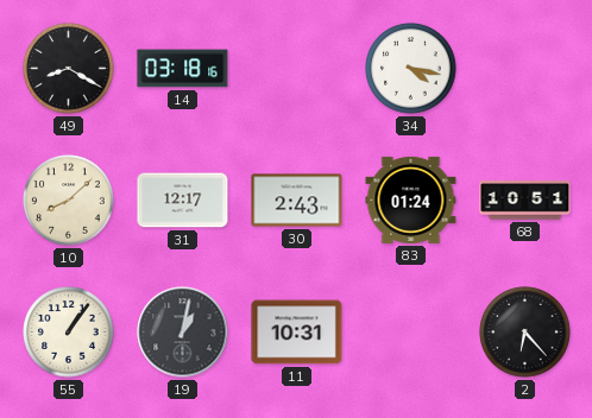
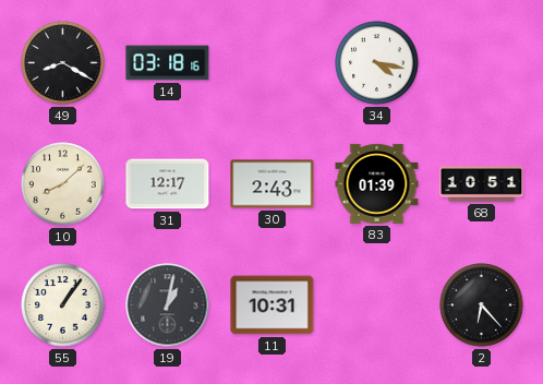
83: 01:24 -> 01:39
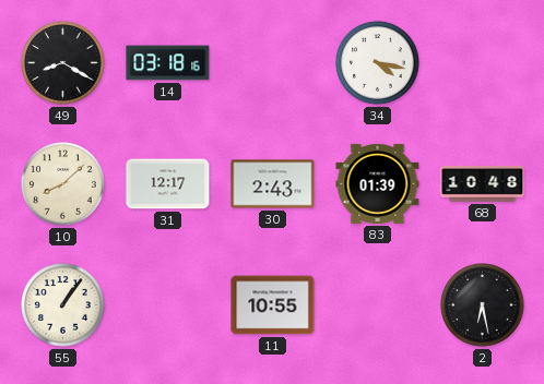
68: 10:51 -> 10:48
19: 1:02 -> none
11: 10:31 -> 10:55
2: 6:23 -> 6:28
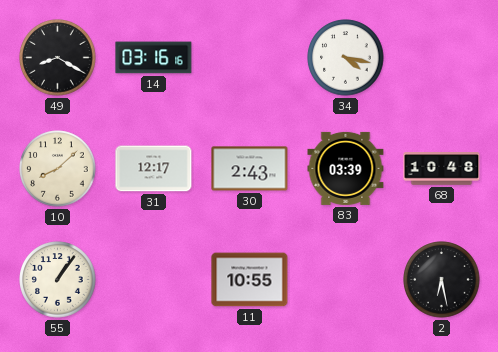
14: 03:18 -> 03:16
83: 01:39 -> 03:39
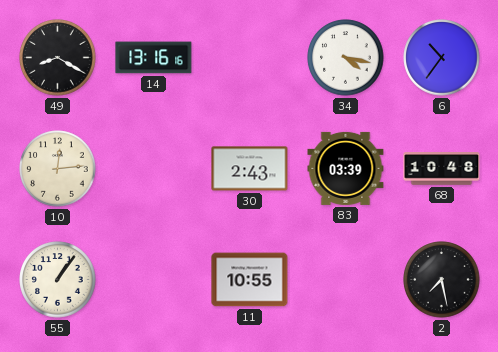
14: 03:16 -> 13:16
6: none -> 10:36
10: 8:08 -> 12:14
31: 12:17 -> none
2: 6:28 -> 7:28
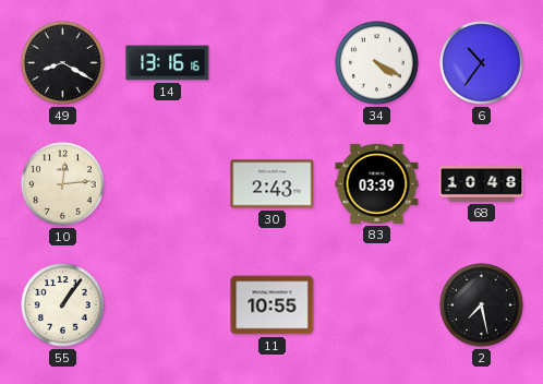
34: 4:17 -> 4:20
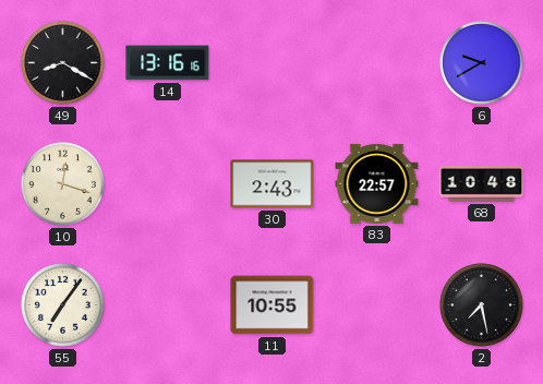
34: 4:20 -> none
6: 10:36 -> 9:40
10: 12:14 -> 12:18
83: 03:39 -> 22:57
55: 1:06 -> 7:06
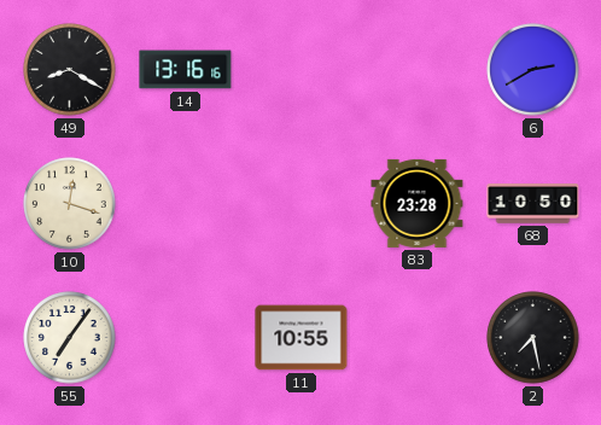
6: 9:40 -> 2:40
30: 2:43 -> none
83: 22:57 -> 23:28
68: 10:48 -> 10:50
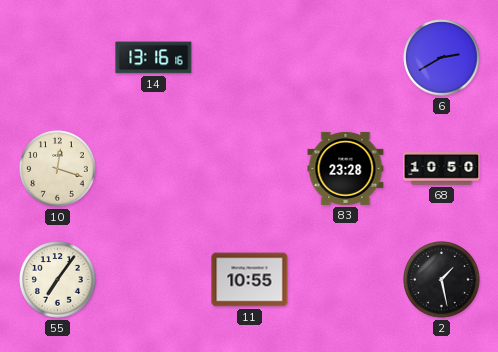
49: 8:20 -> none
2: 7:28 -> 1:28
